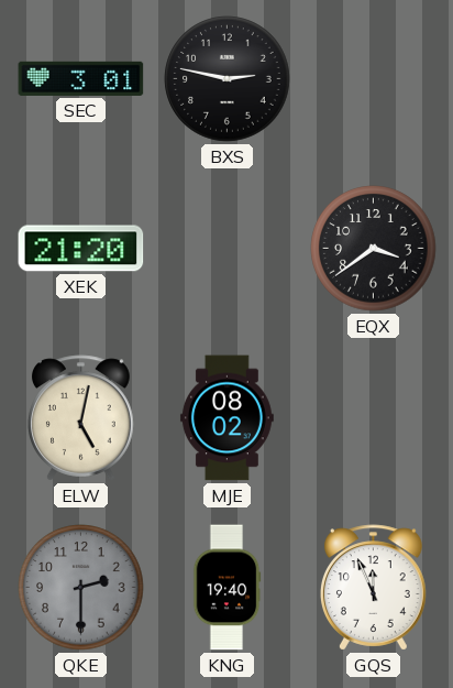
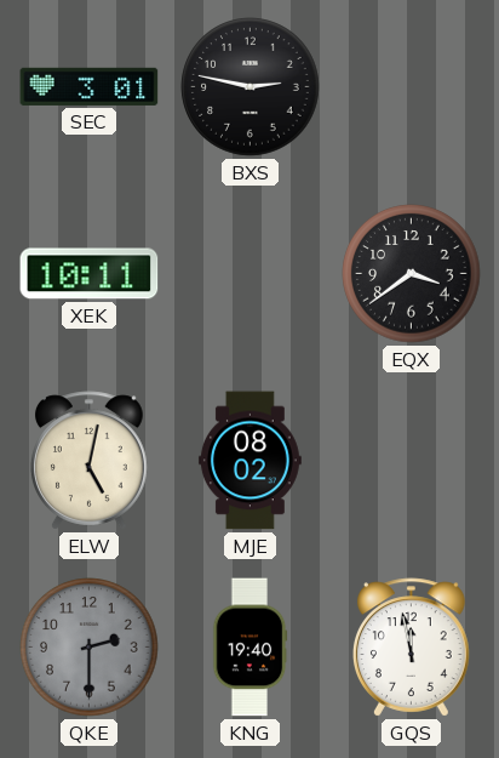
XEK: 21:20 -> 10:11
GQS: 11:56 -> 11:58
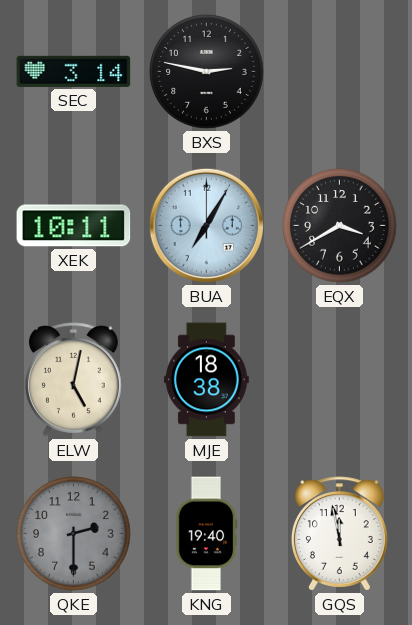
SEC: 3:01 -> 3:14
BUA: none -> 7:05
EQX: 3:39 -> 3:40
MJE: 08:02 -> 18:38
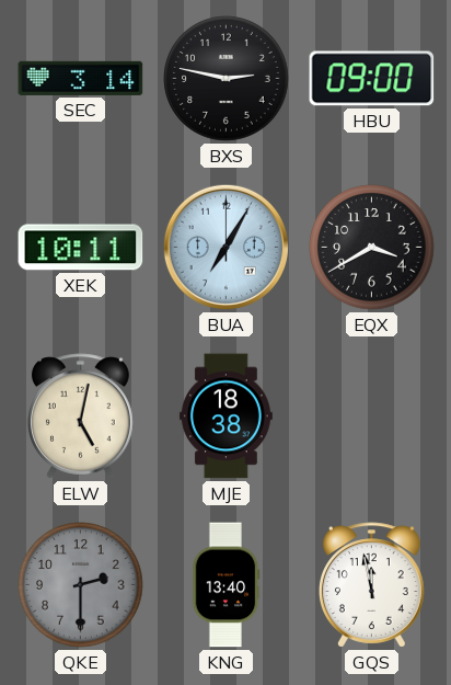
HBU: none -> 09:00
KNG: 19:40 -> 13:40
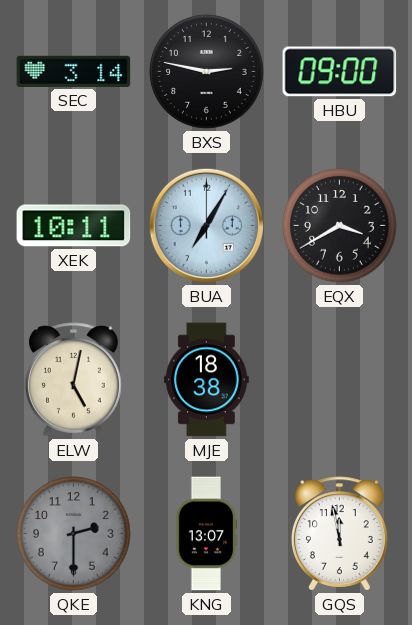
KNG: 13:40 -> 13:07
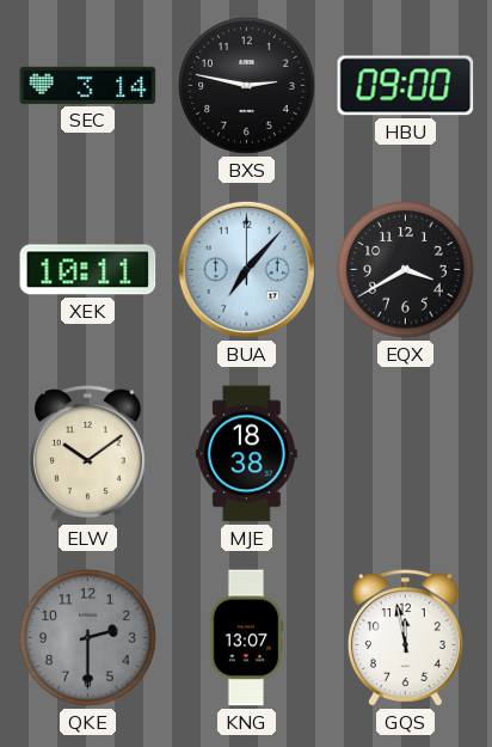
BUA: 7:05 -> 7:07
ELW: 5:02 -> 10:09
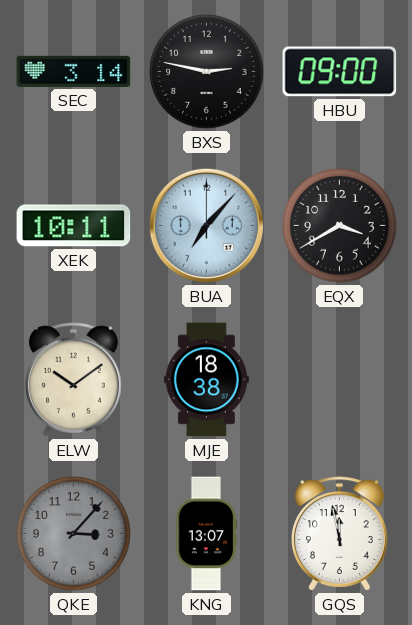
QKE: 2:30 -> 3:07
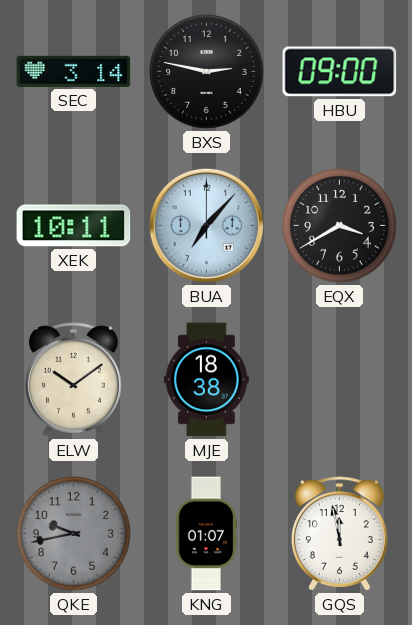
QKE: 3:07 -> 9:43
KNG: 13:07 -> 01:07
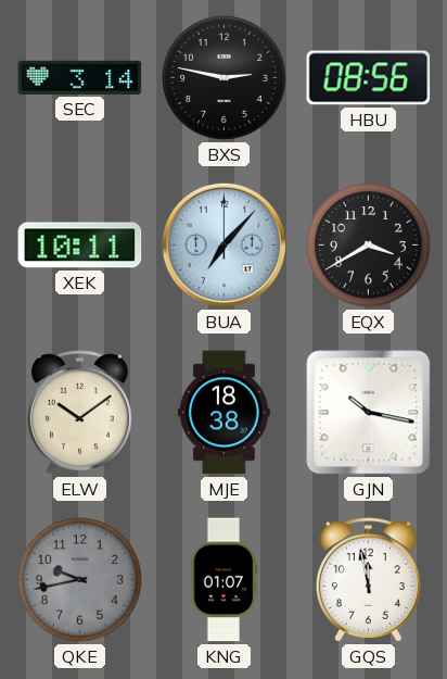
HBU: 09:00 -> 08:56
GJN: none -> 10:17
